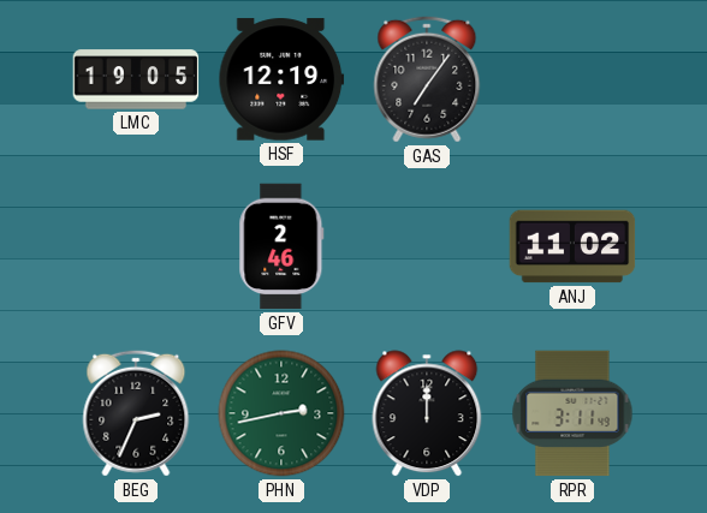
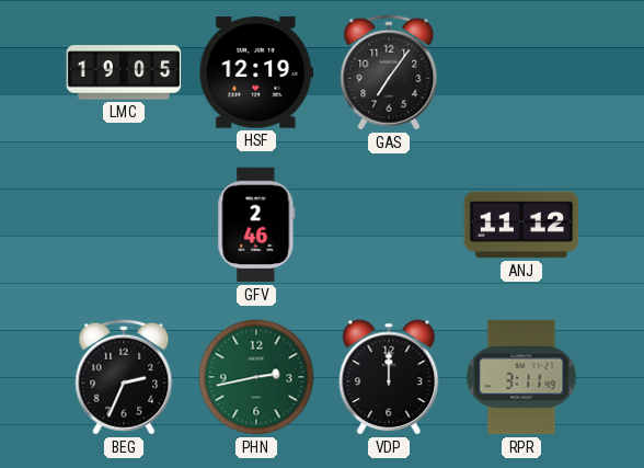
ANJ: 11:02 -> 11:12
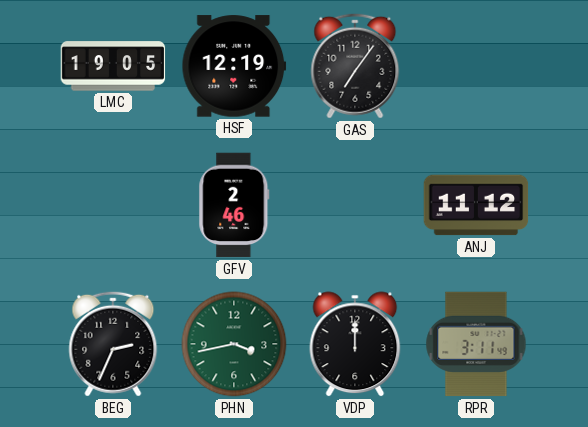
PHN: 2:43 -> 3:43
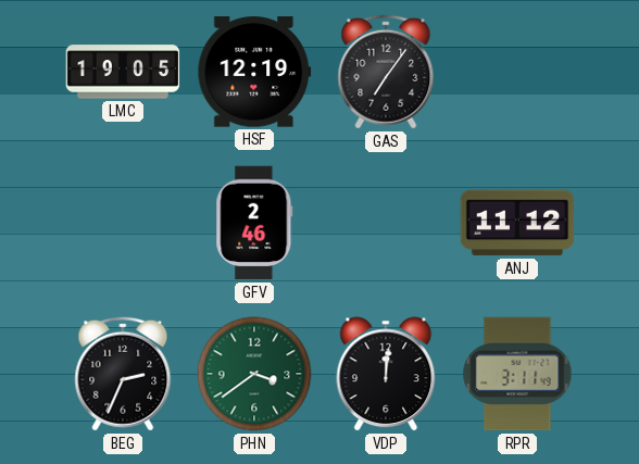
PHN: 3:43 -> 3:39
VDP: 12:00 -> 12:01
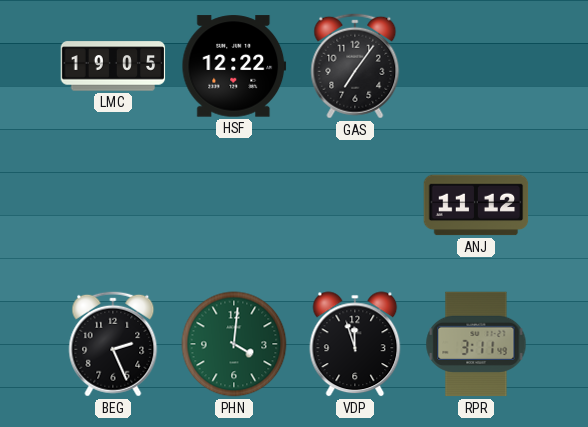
HSF: 12:19 -> 12:22
GFV: 2:46 -> none
BEG: 2:34 -> 2:26
PHN: 3:39 -> 4:01
VDP: 12:01 -> 11:57
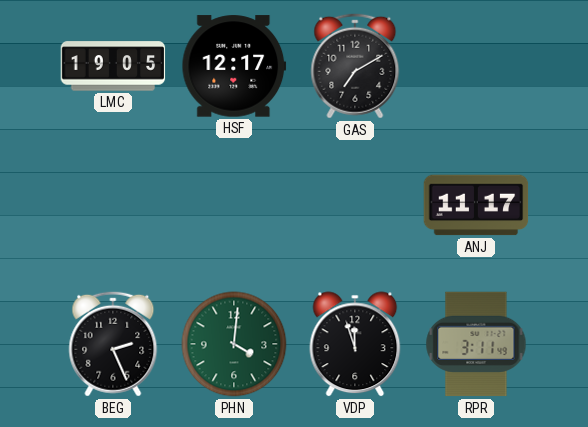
HSF: 12:22 -> 12:17
GAS: 7:06 -> 7:10
ANJ: 11:12 -> 11:17
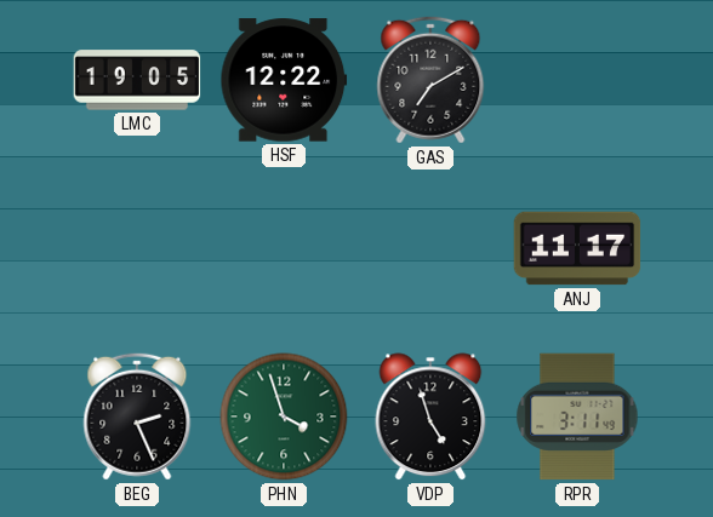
HSF: 12:17 -> 12:22
PHN: 4:01 -> 3:57
VDP: 11:57 -> 4:57
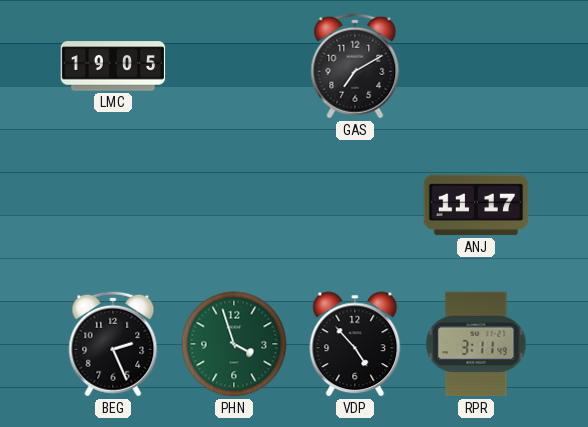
HSF: 12:22 -> none
VDP: 4:57 -> 4:53
